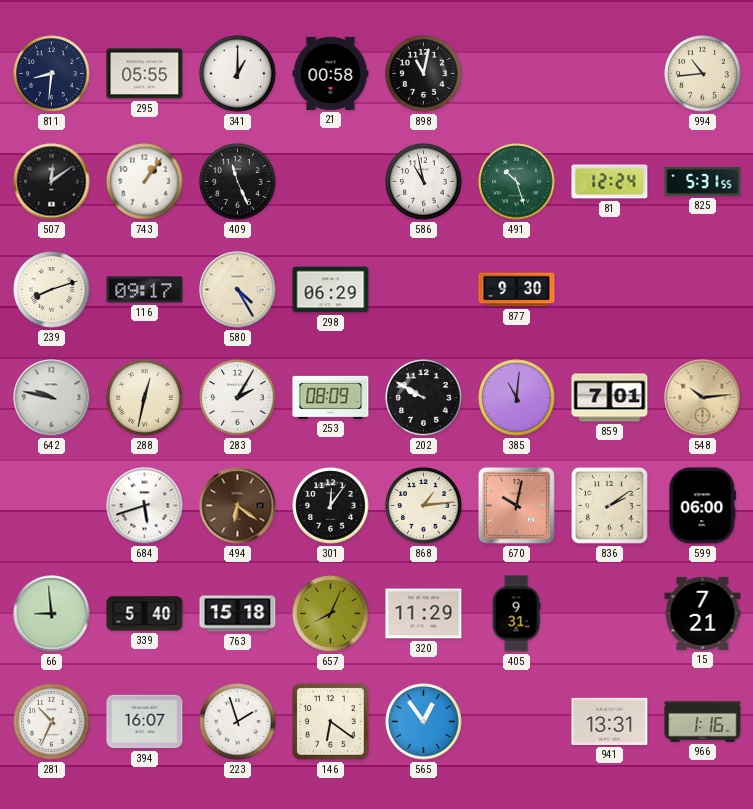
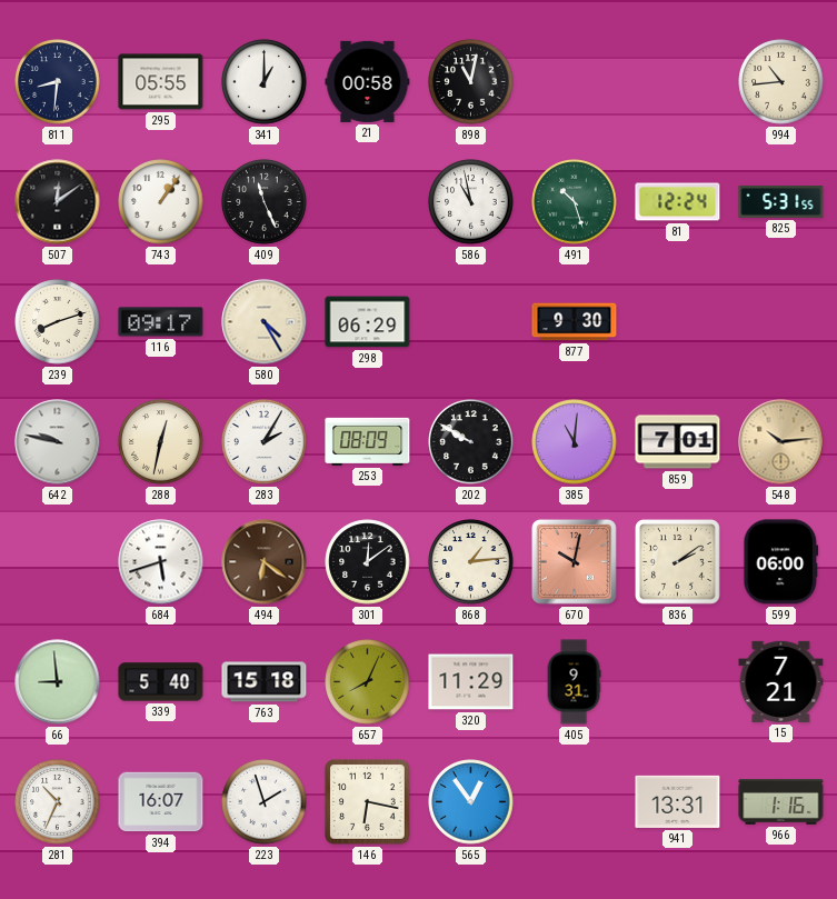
301: 12:06 -> 12:09
146: 6:21 -> 6:17
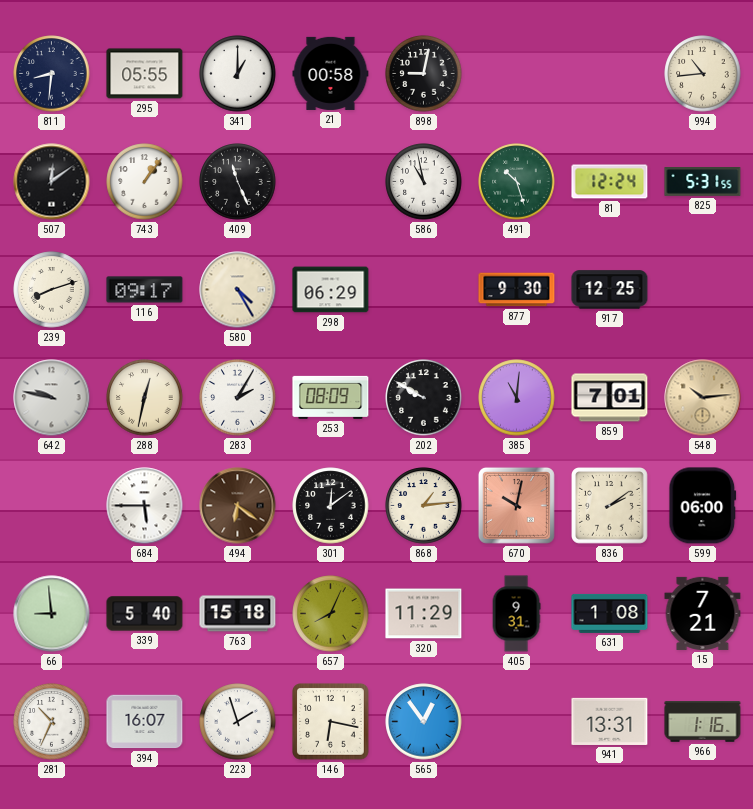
898: 11:02 -> 9:02
917: none -> 12:25
684: 5:42 -> 5:45
631: none -> 1:08
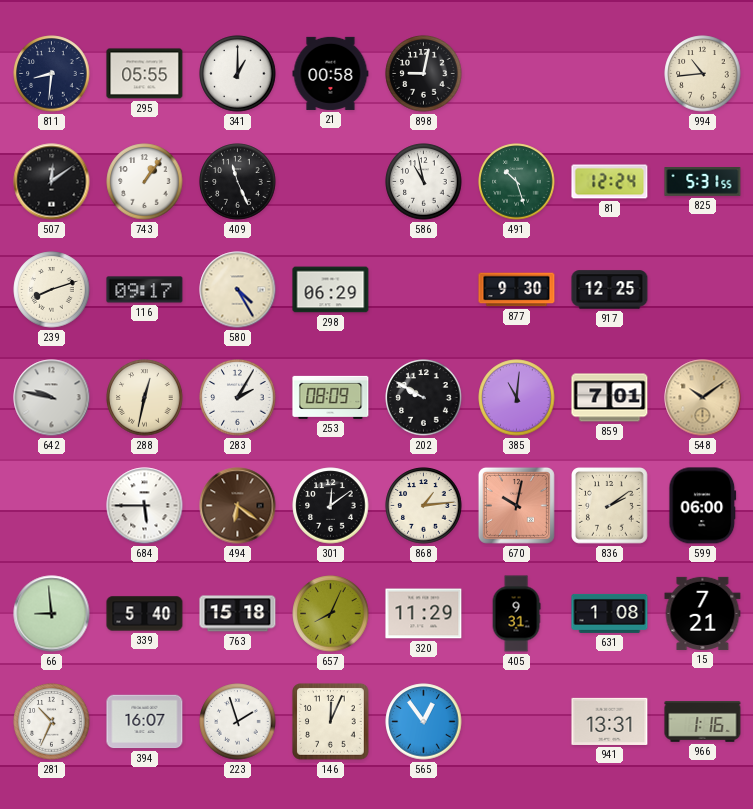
548: 10:14 -> 10:09
146: 6:17 -> 12:04
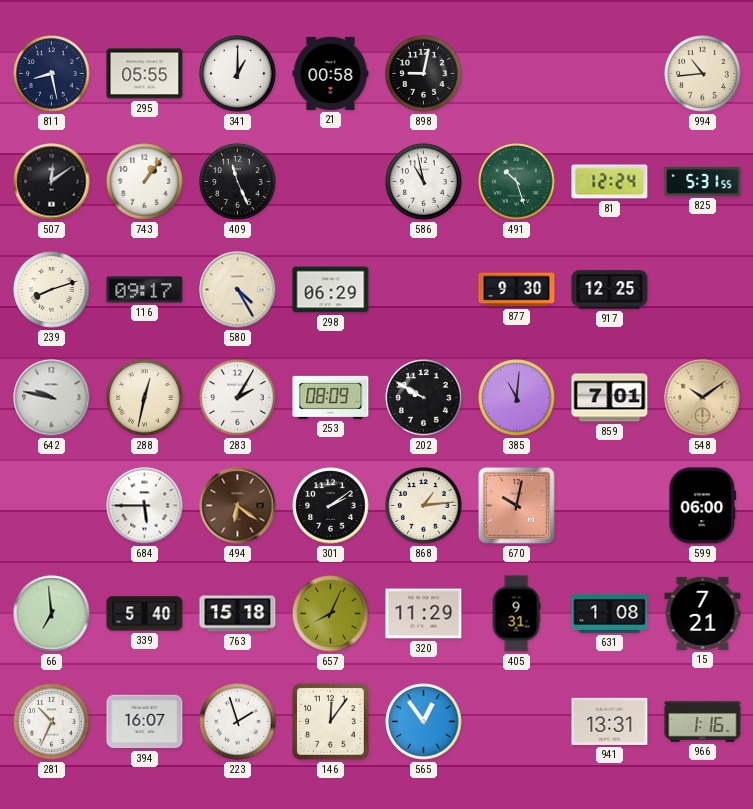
811: 8:31 -> 8:28
301: 12:09 -> 2:09
836: 2:09 -> none
66: 8:59 -> 6:59
146: 12:04 -> 12:06
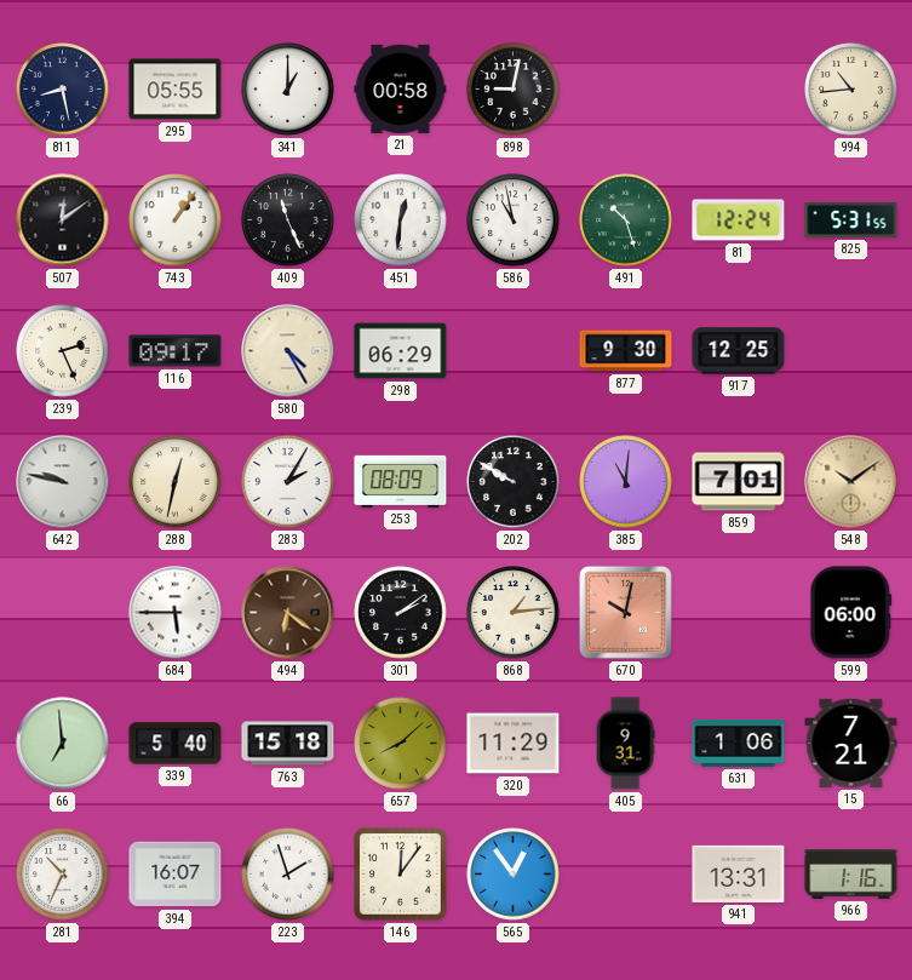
451: none -> 12:31
239: 8:12 -> 2:26
657: 8:04 -> 8:08
631: 1:08 -> 1:06
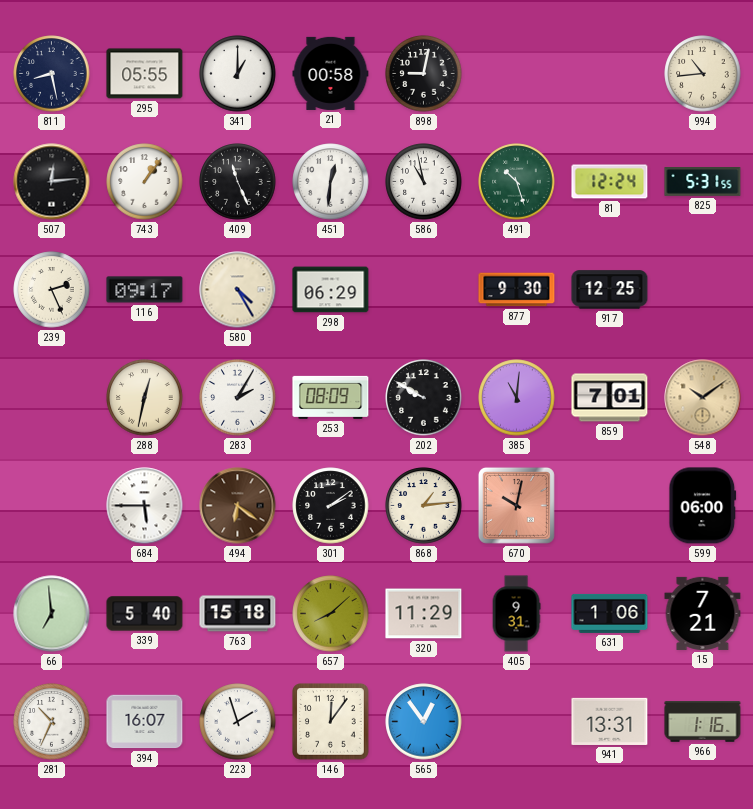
507: 12:09 -> 12:14
642: 9:47 -> none
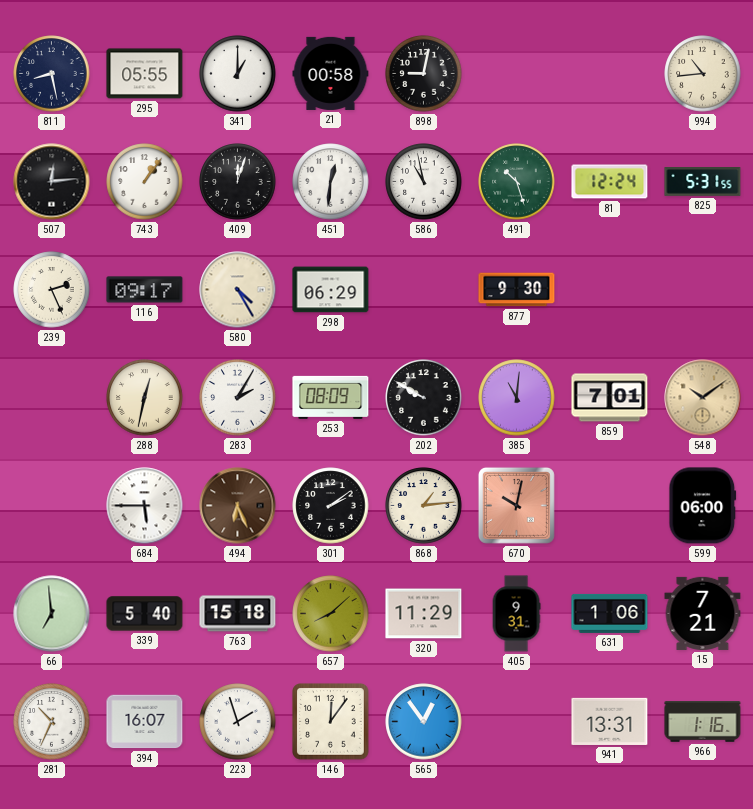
409: 11:26 -> 12:03
917: 12:25 -> none
494: 6:21 -> 6:26
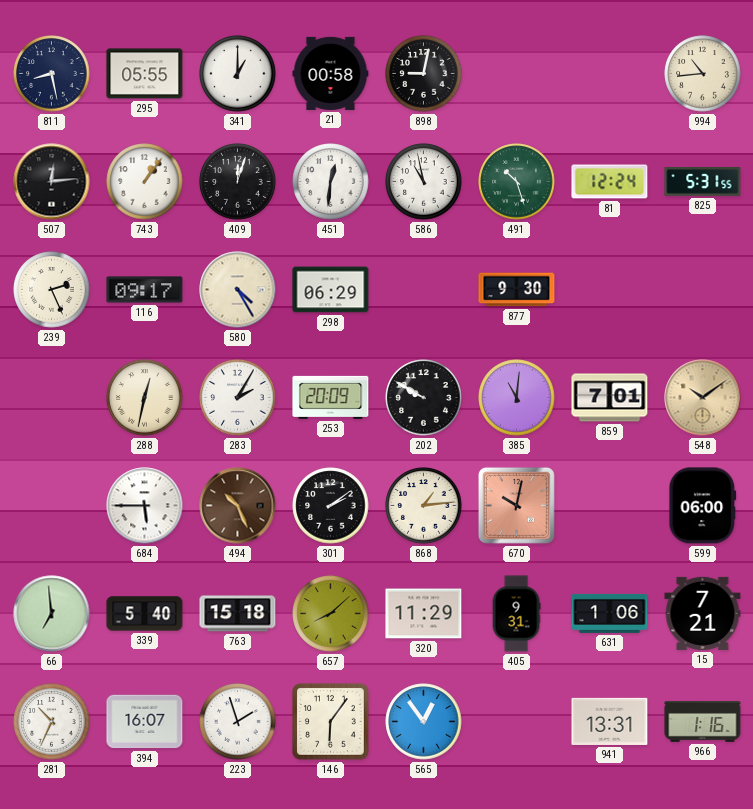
253: 08:09 -> 20:09
494: 6:26 -> 10:26
146: 12:06 -> 6:06
